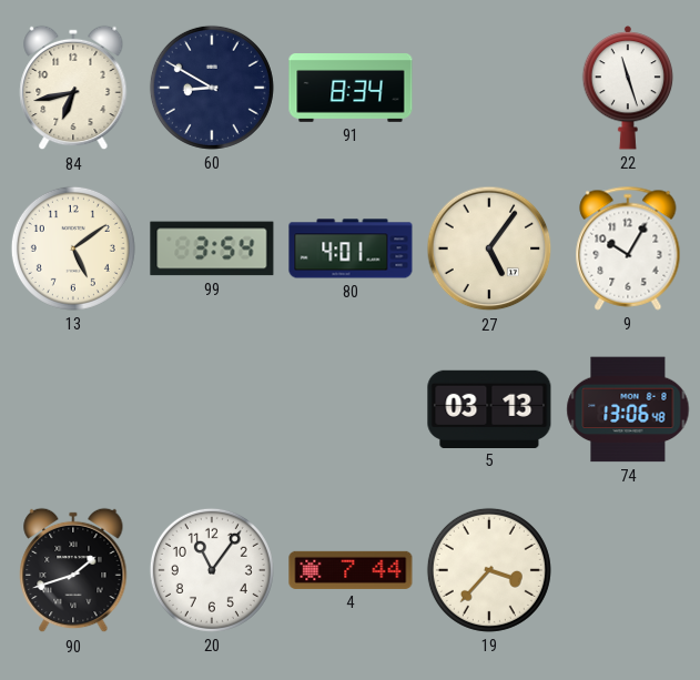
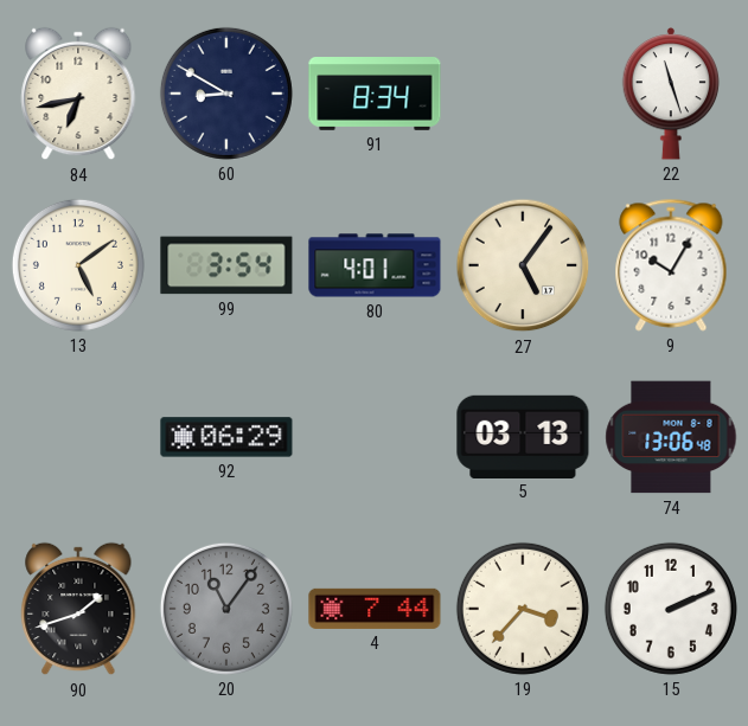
92: none -> 06:29
20 dial: white -> grey
15: none -> 2:11
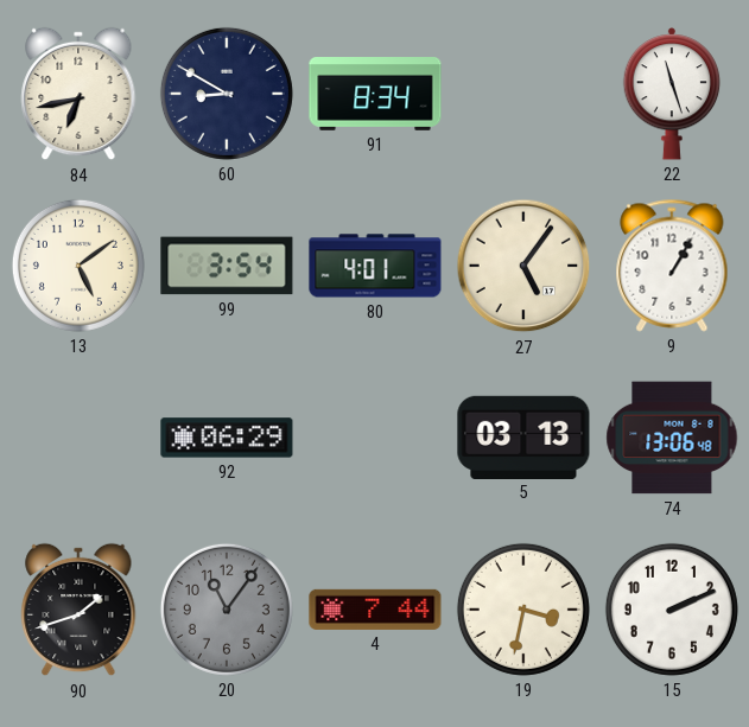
9: 10:05 -> 1:05
19: 3:37 -> 3:32
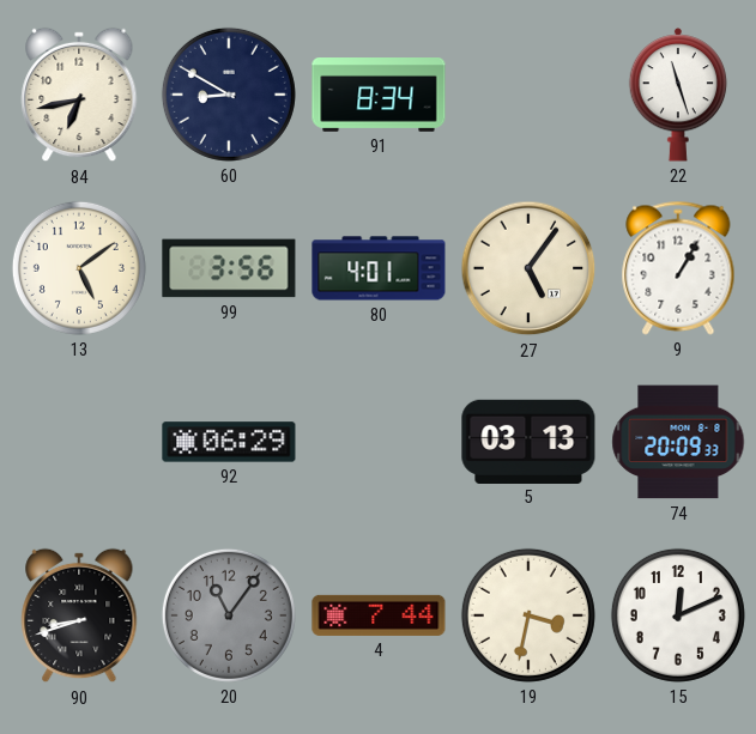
99: 3:54 -> 3:56
74: 13:06 -> 20:09
90: 1:42 -> 8:42
15: 2:11 -> 12:11
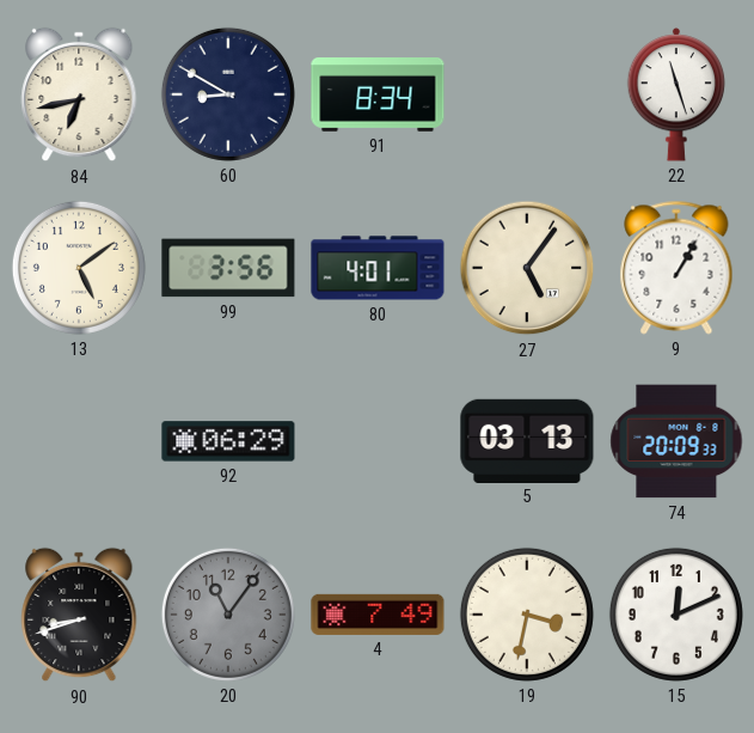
4: 7:44 -> 7:49
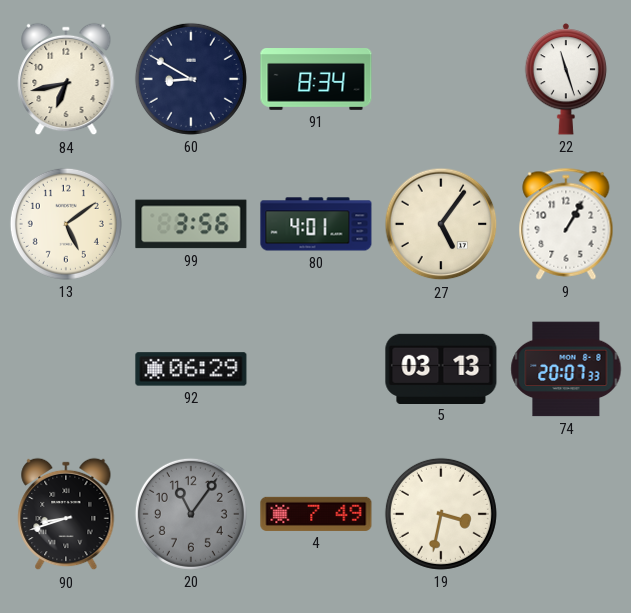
74: 20:09 -> 20:07
15: 12:11 -> none
